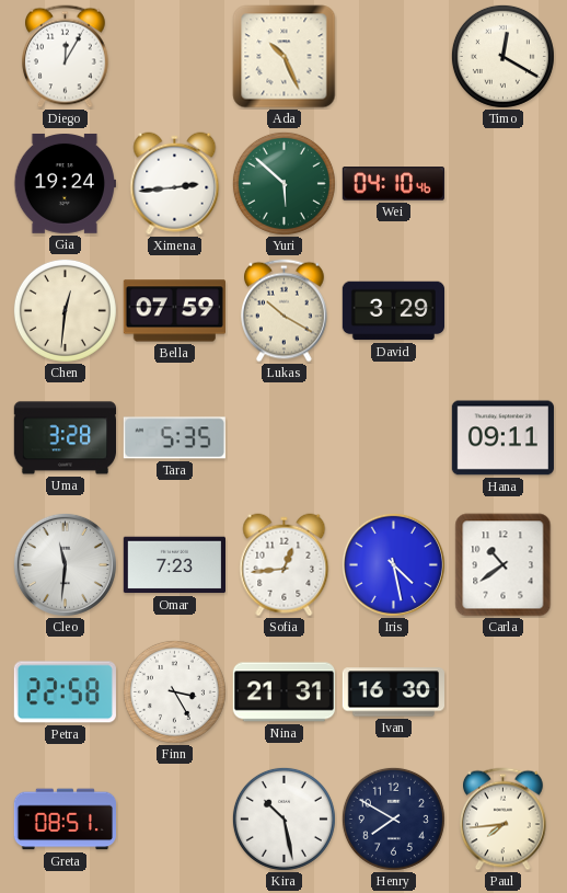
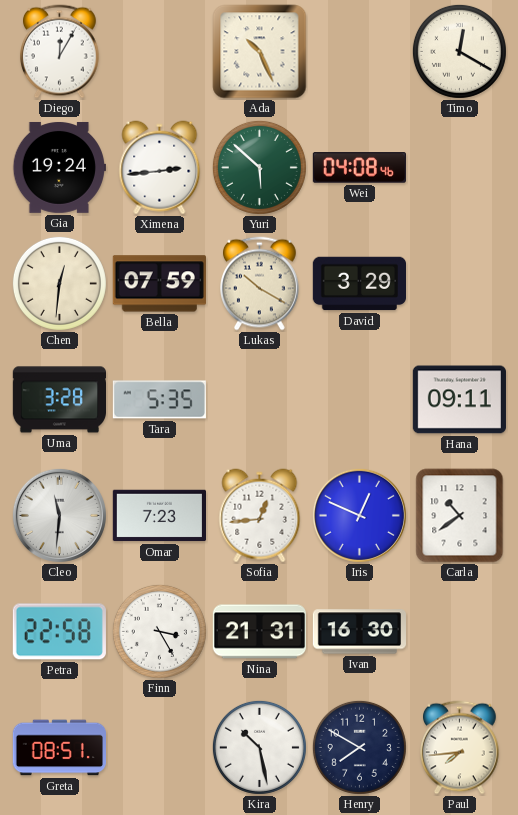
Wei: 04:10 -> 04:08
Iris: 4:28 -> 12:49
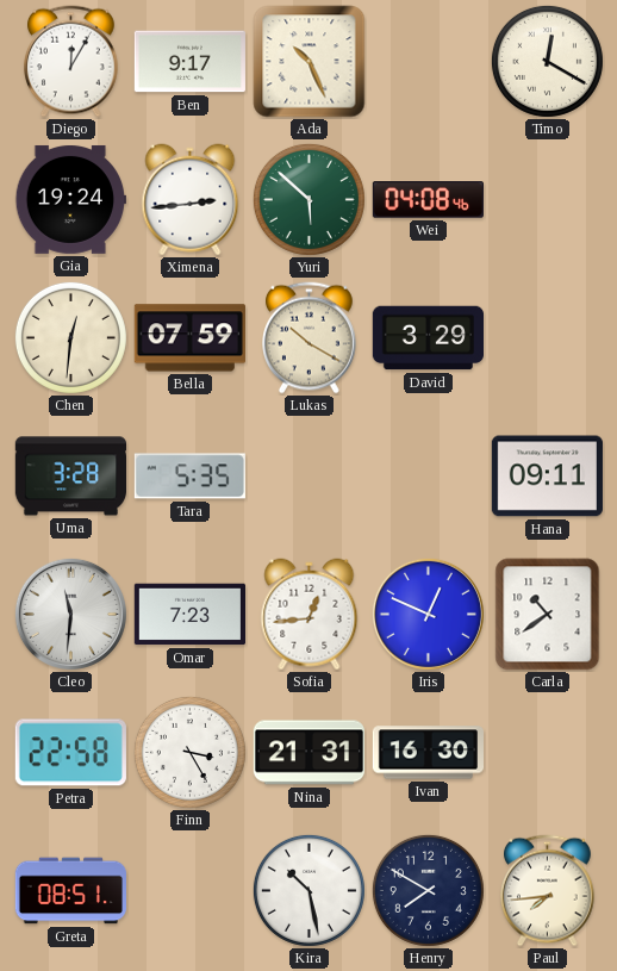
Ben: none -> 9:17
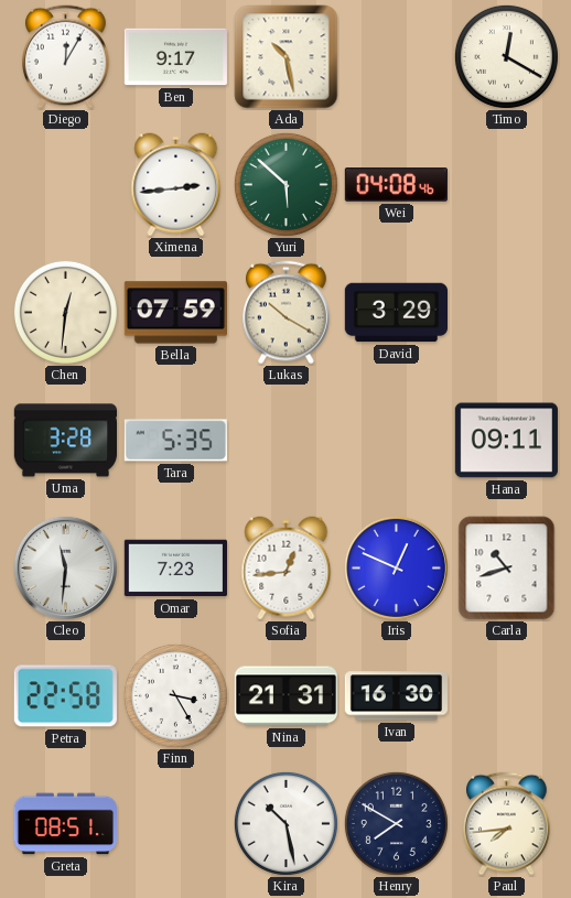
Ada: 10:26 -> 10:28
Gia: 19:24 -> none
Carla: 10:39 -> 10:42
